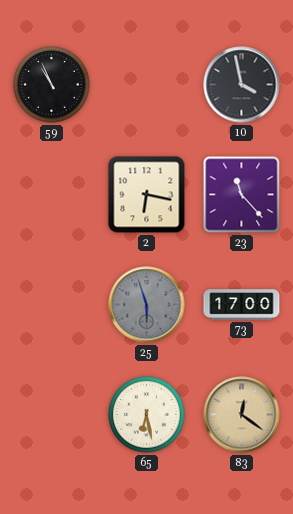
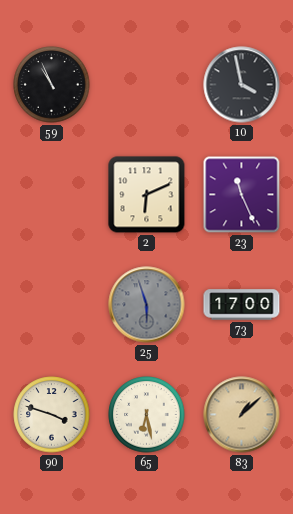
2: 6:17 -> 6:11
23: 11:23 -> 11:26
90: none -> 3:48
83: 12:21 -> 1:08
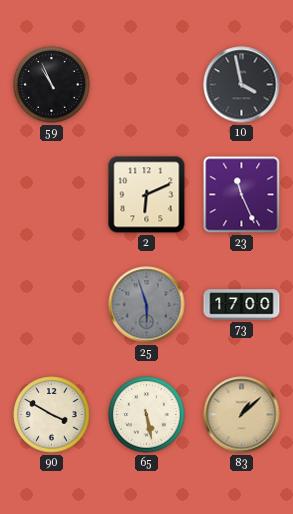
90: 3:48 -> 3:50
65: 6:28 -> 5:28
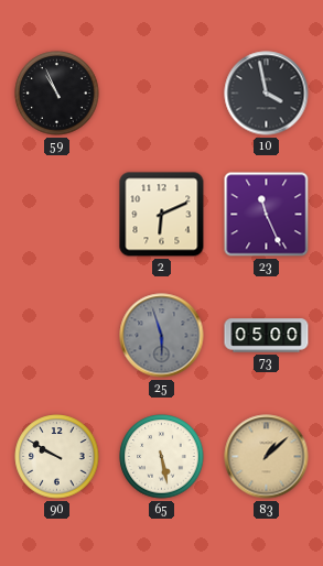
73: 17:00 -> 05:00
90: 3:50 -> 9:50
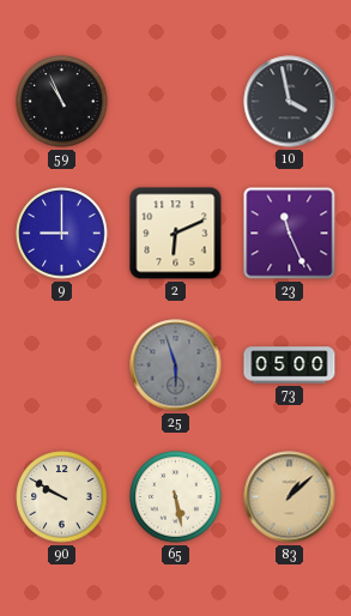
9: none -> 9:00
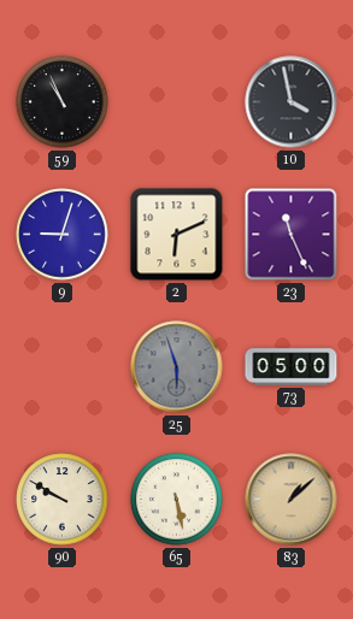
9: 9:00 -> 9:03
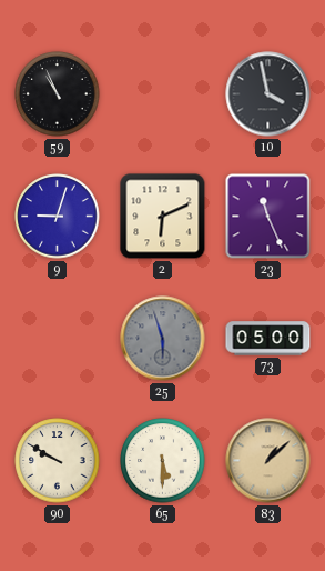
65: 5:28 -> 5:30
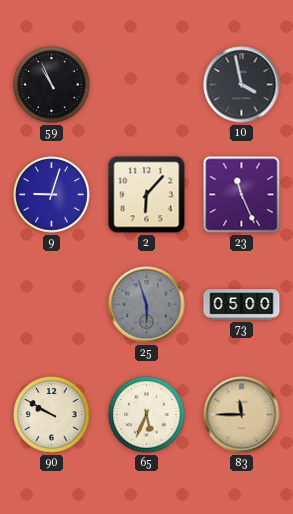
2: 6:11 -> 6:07
65: 5:30 -> 5:34
83: 1:08 -> 11:45
